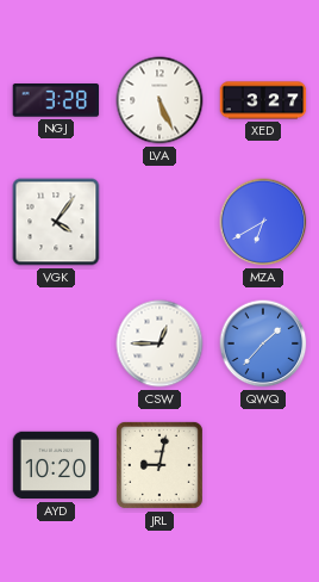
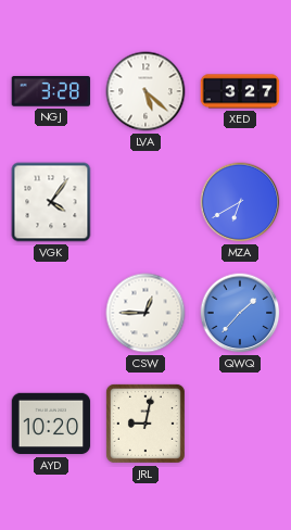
LVA: 5:26 -> 5:22
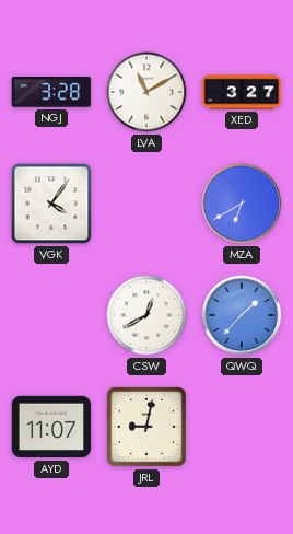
LVA: 5:22 -> 11:10
CSW: 12:45 -> 12:40
AYD: 10:20 -> 11:07
